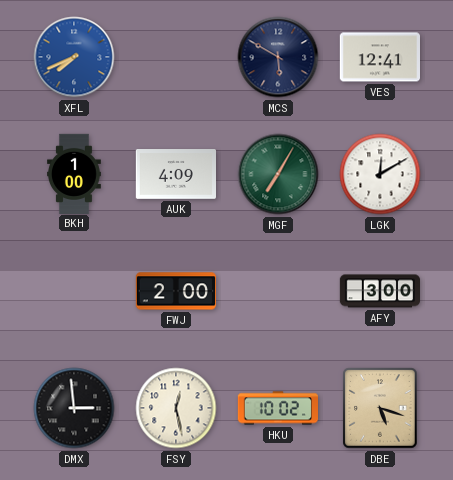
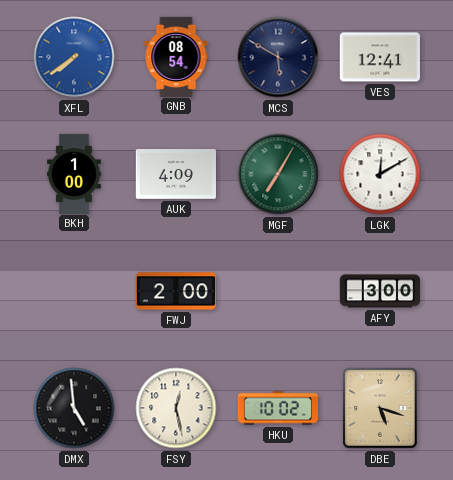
XFL: 7:41 -> 7:39
GNB: none -> 08:54
DMX: 2:59 -> 4:59
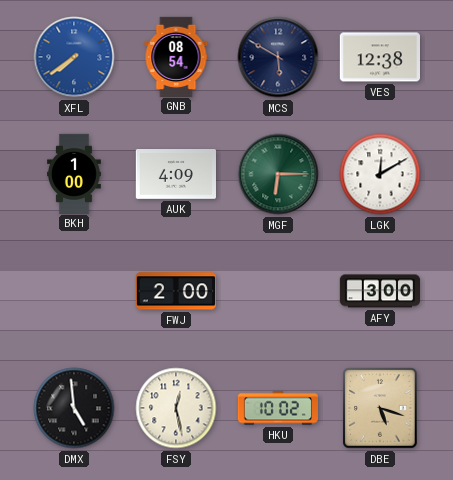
VES: 12:41 -> 12:38
MGF: 7:05 -> 6:15
